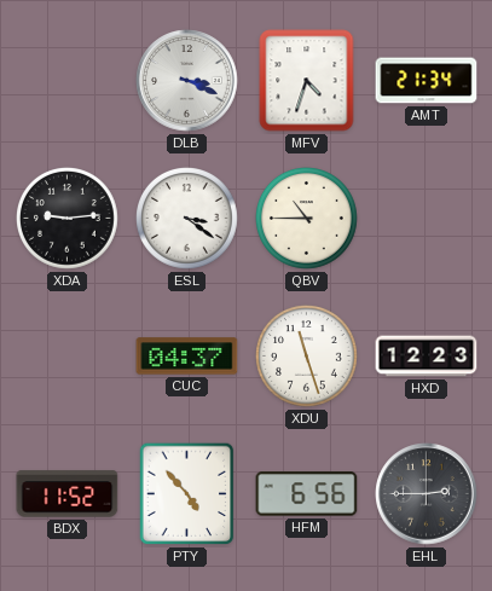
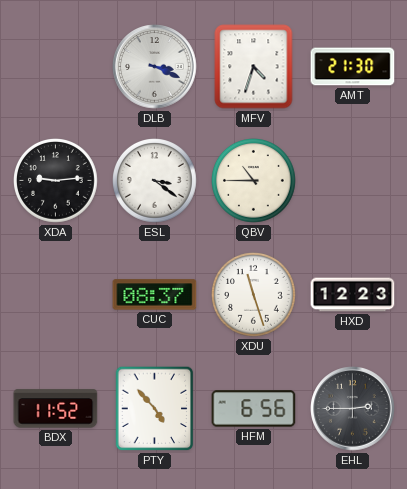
AMT: 21:34 -> 21:30
CUC: 04:37 -> 08:37
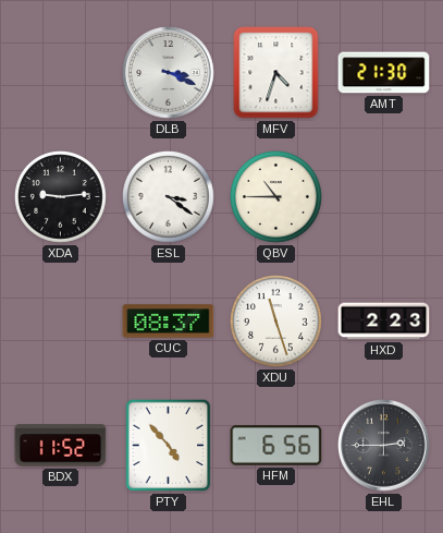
HXD: 12:23 -> 2:23
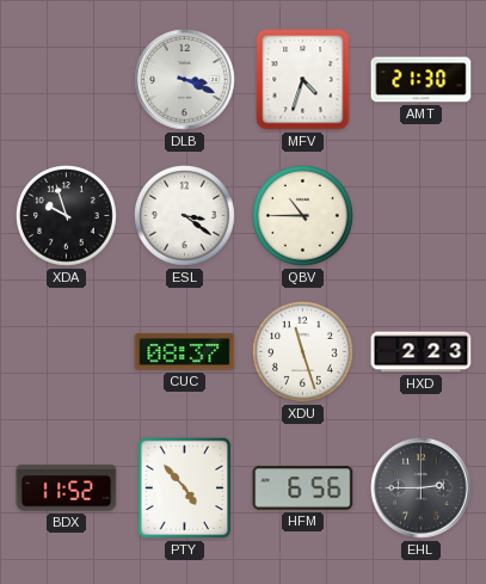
XDA: 9:14 -> 9:57
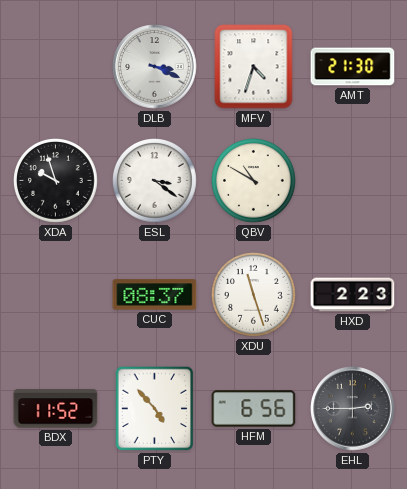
QBV: 10:45 -> 10:50
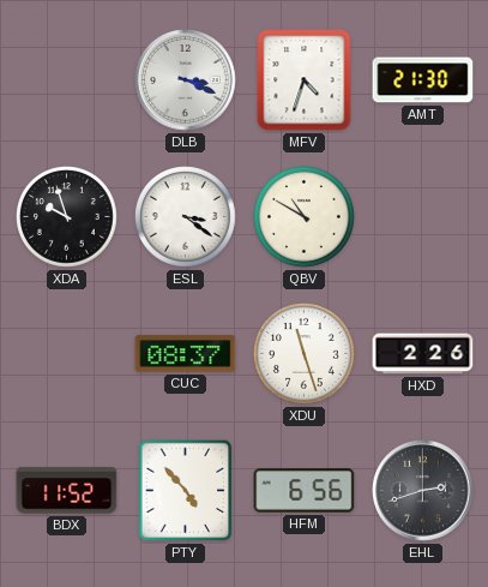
HXD: 2:23 -> 2:26
EHL: 2:45 -> 2:42
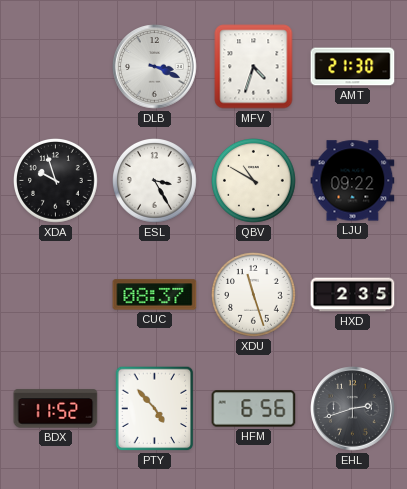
ESL: 3:21 -> 3:25
LJU: none -> 09:22
HXD: 2:26 -> 2:35
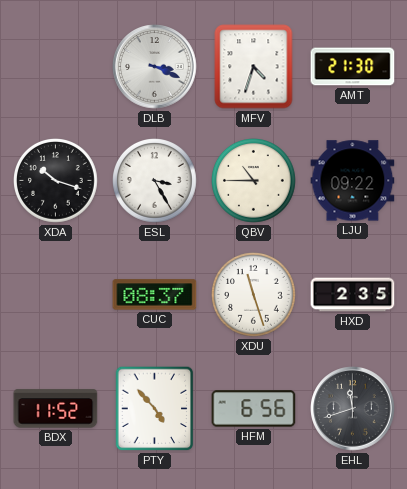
XDA: 9:57 -> 10:18
QBV: 10:50 -> 10:45
EHL: 2:42 -> 11:42
